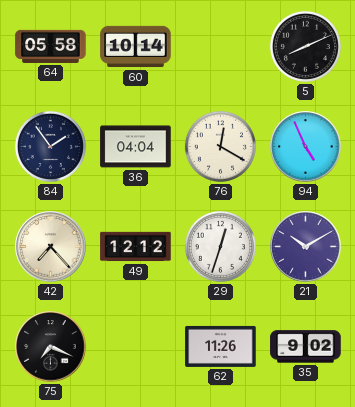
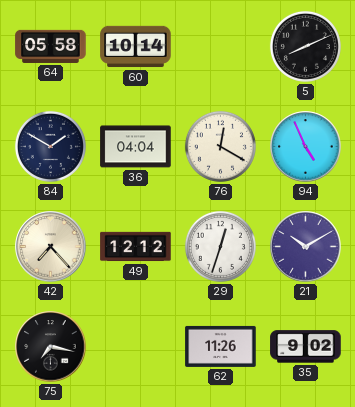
84: 1:54 -> 1:50
75: 7:19 -> 7:17
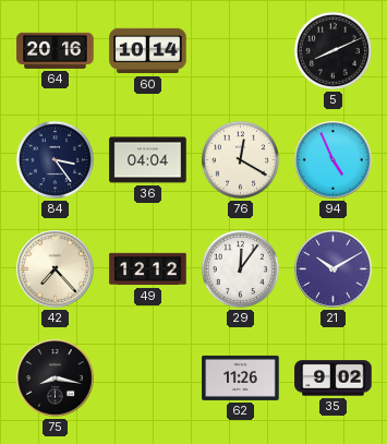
64: 05:58 -> 20:16
84: 1:50 -> 3:24
29: 12:33 -> 12:06
75: 7:17 -> 8:17
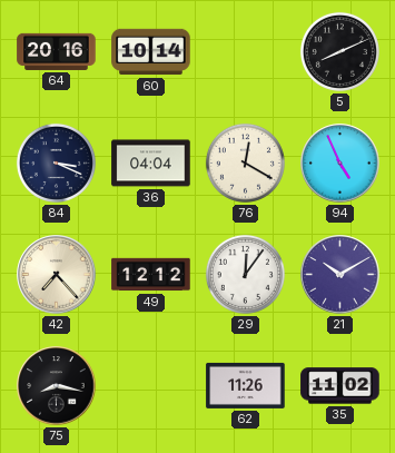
84: 3:24 -> 3:19
35: 9:02 -> 11:02
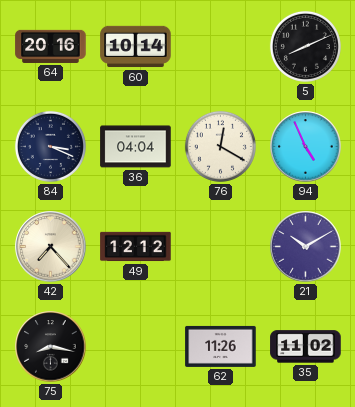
29: 12:06 -> none
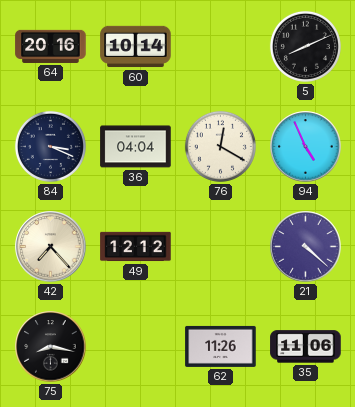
21: 10:10 -> 4:22
35: 11:02 -> 11:06
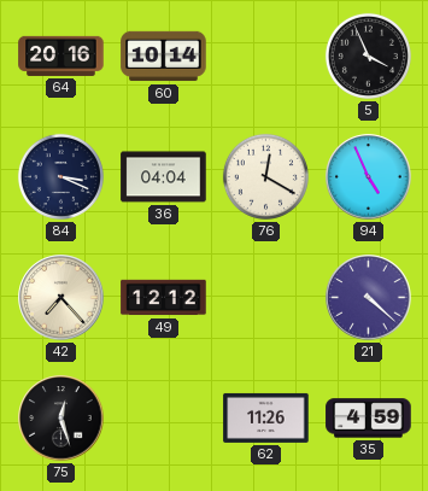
5: 8:11 -> 3:56
75: 8:17 -> 12:27
35: 11:06 -> 4:59
